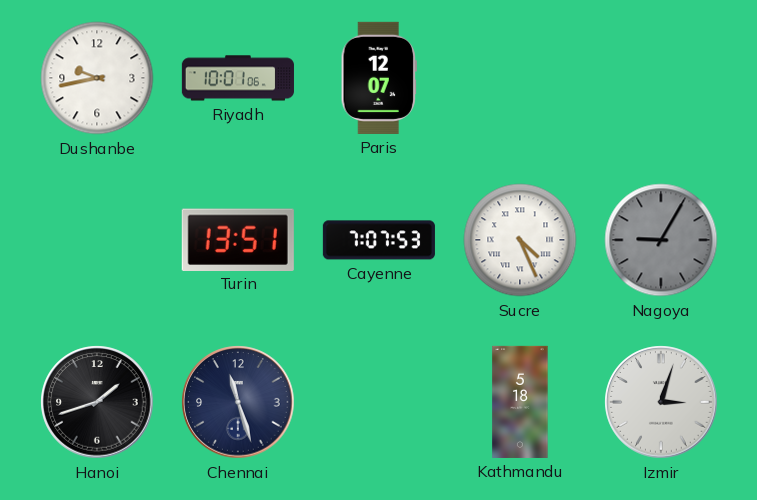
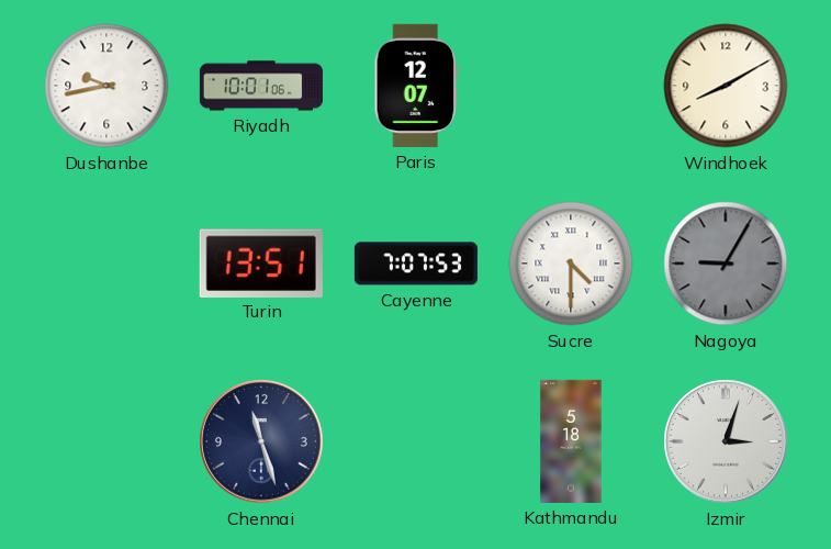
Windhoek: none -> 8:10
Sucre: 4:26 -> 4:30
Hanoi: 1:42 -> none
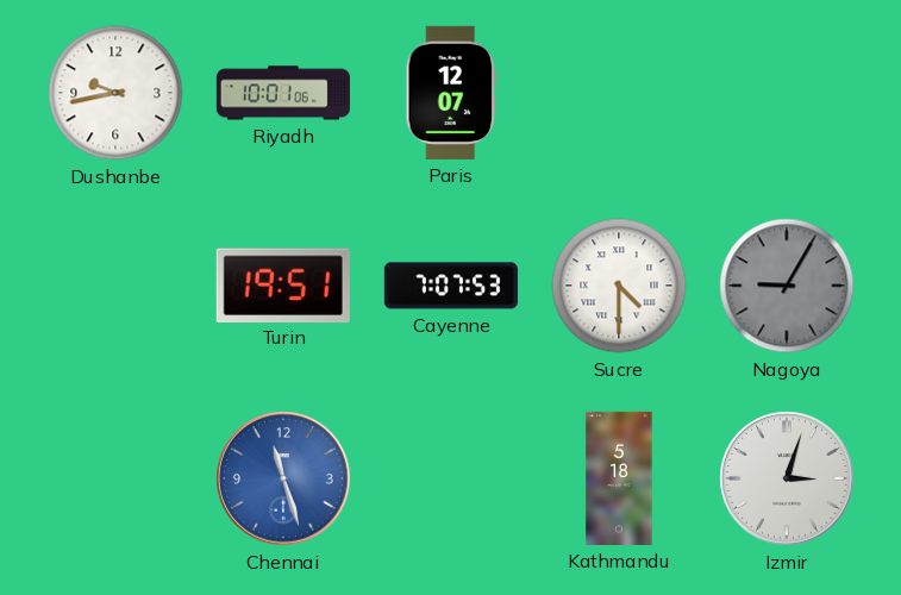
Windhoek: 8:10 -> none
Turin: 13:51 -> 19:51
Chennai dial: navy -> blue
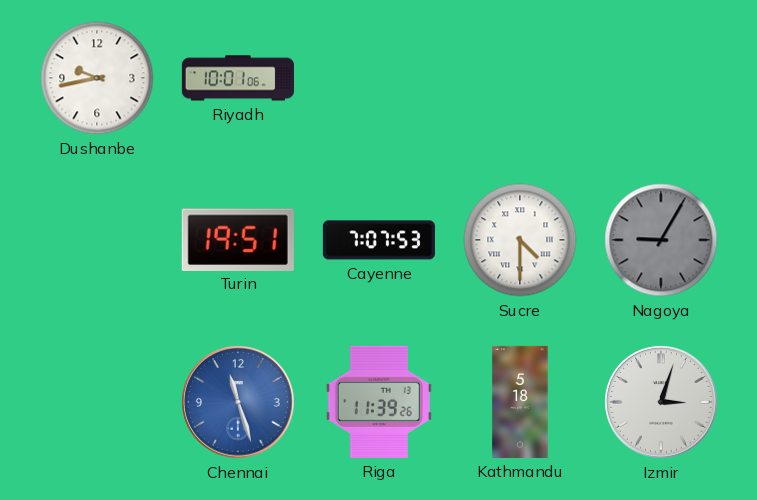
Paris: 12:07 -> none
Riga: none -> 11:39
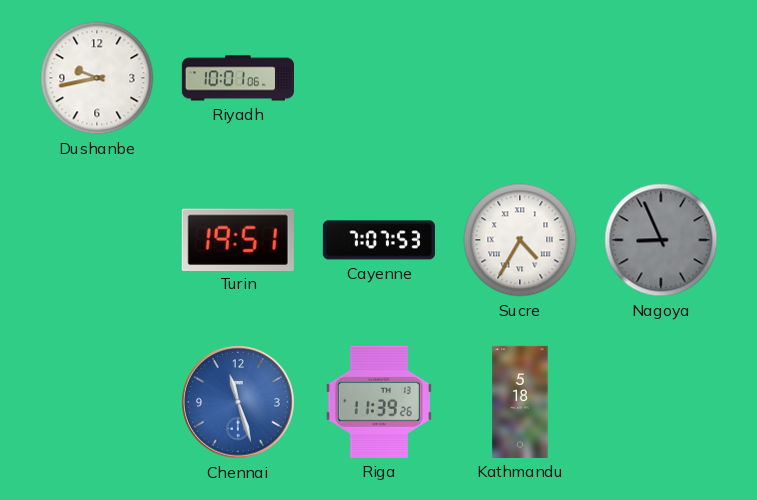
Sucre: 4:30 -> 4:35
Nagoya: 9:05 -> 8:56
Izmir: 3:03 -> none
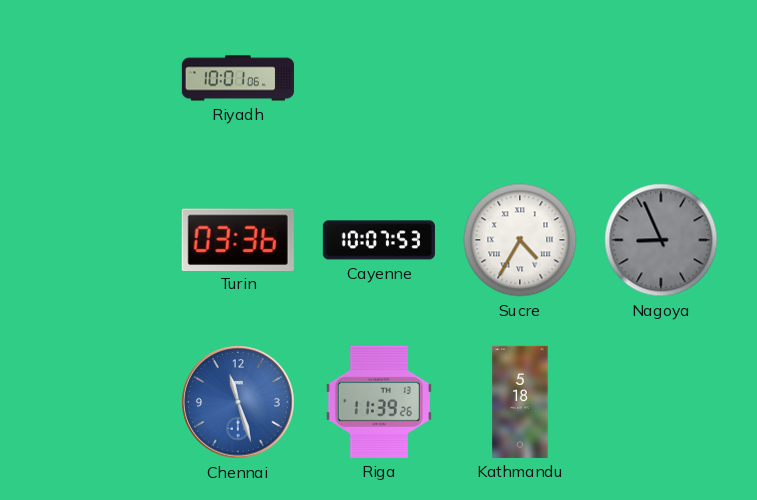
Dushanbe: 9:43 -> none
Turin: 19:51 -> 03:36
Cayenne: 7:07 -> 10:07
